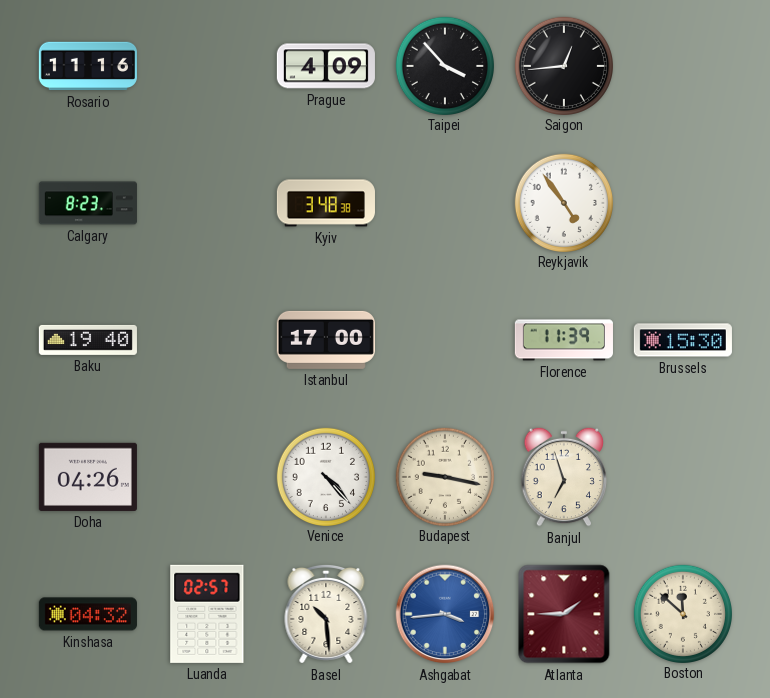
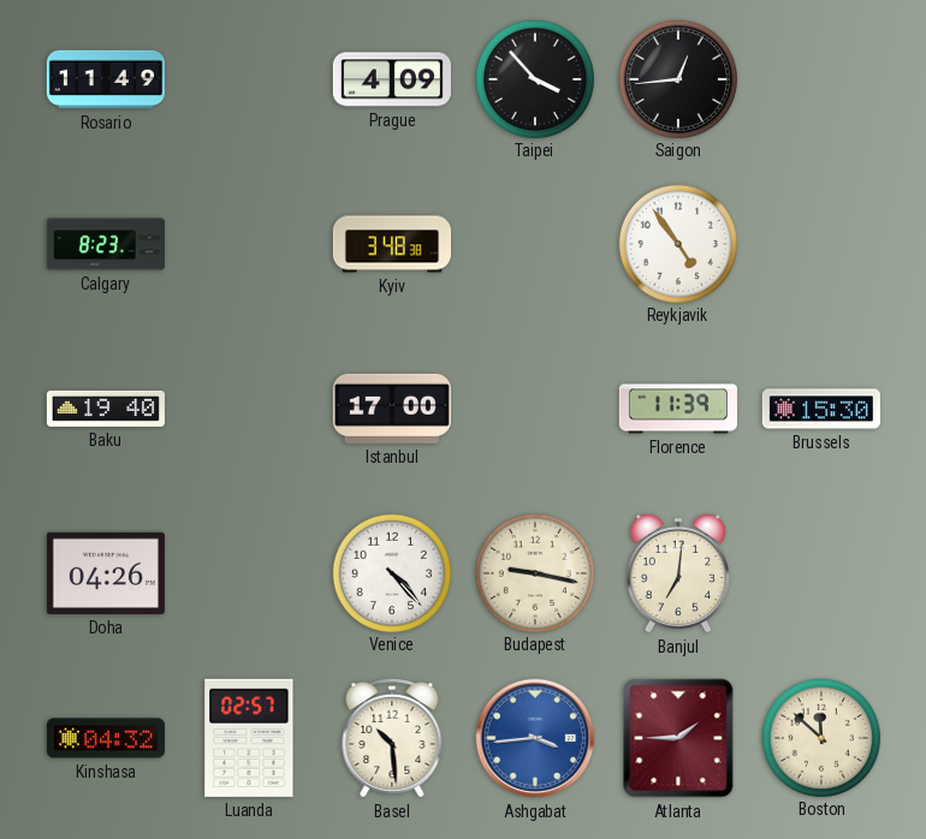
Rosario: 11:16 -> 11:49
Banjul: 6:57 -> 7:01
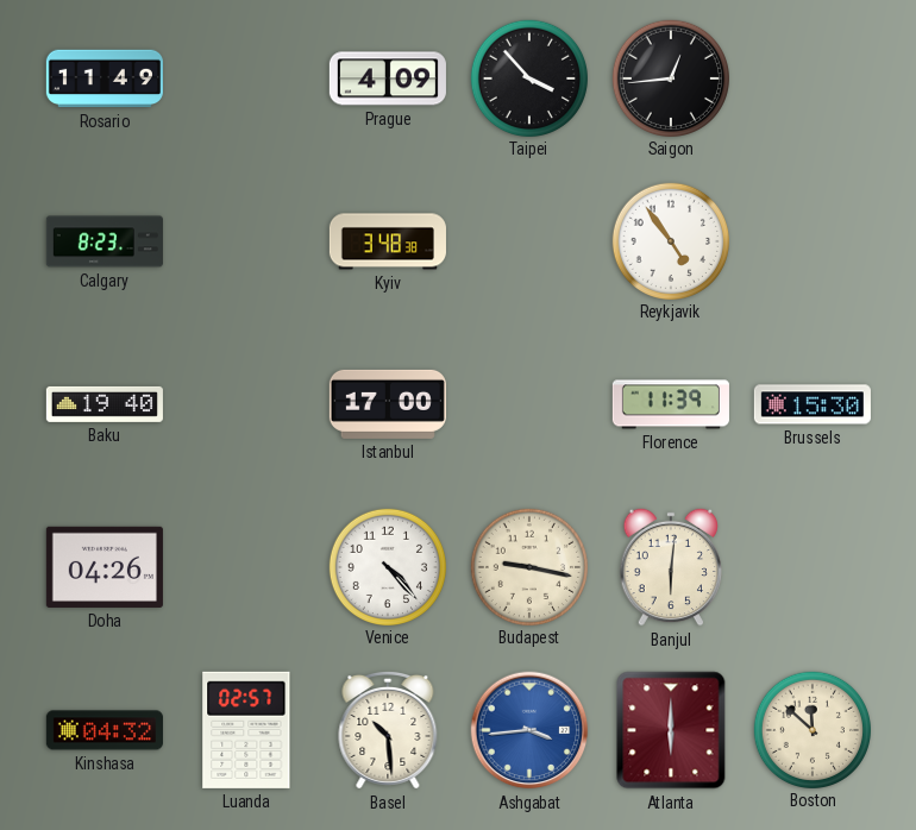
Banjul: 7:01 -> 6:01
Atlanta: 1:45 -> 6:00
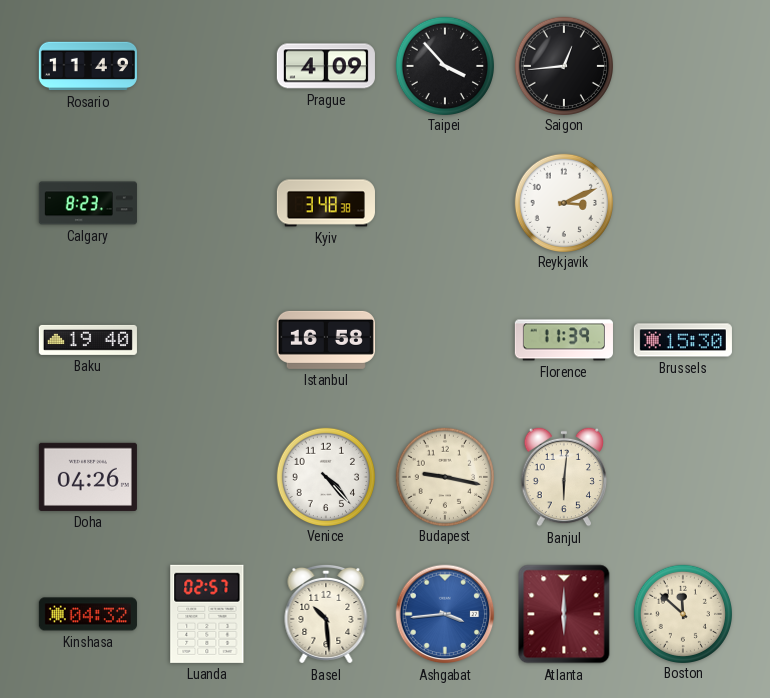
Reykjavik: 4:54 -> 3:11
Istanbul: 17:00 -> 16:58
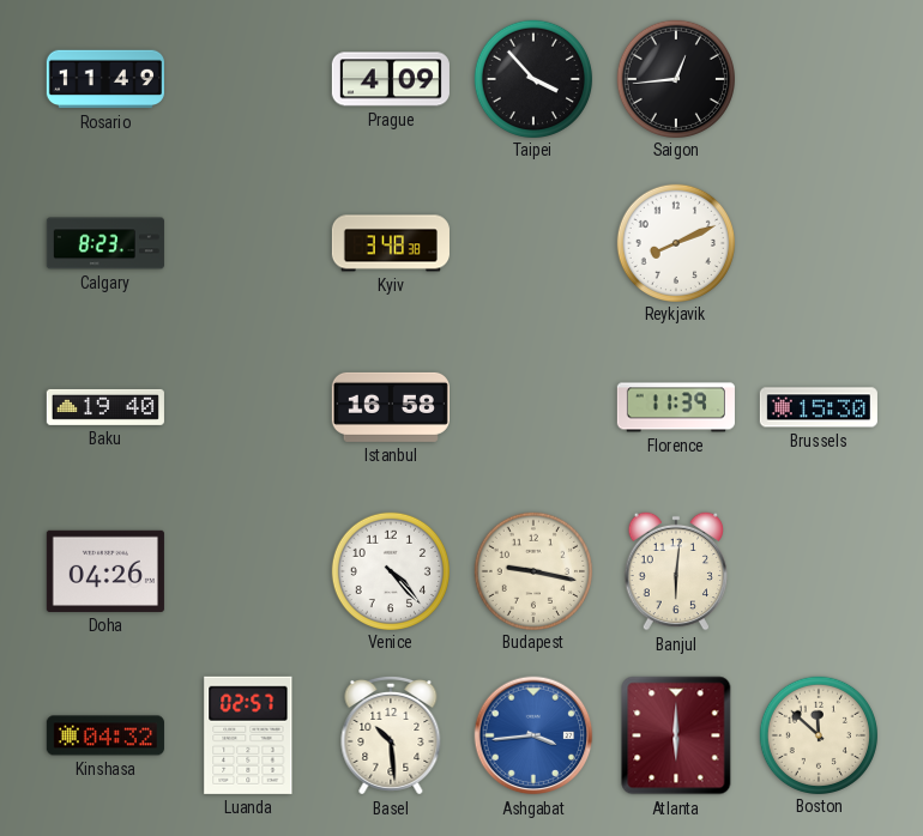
Reykjavik: 3:11 -> 8:11
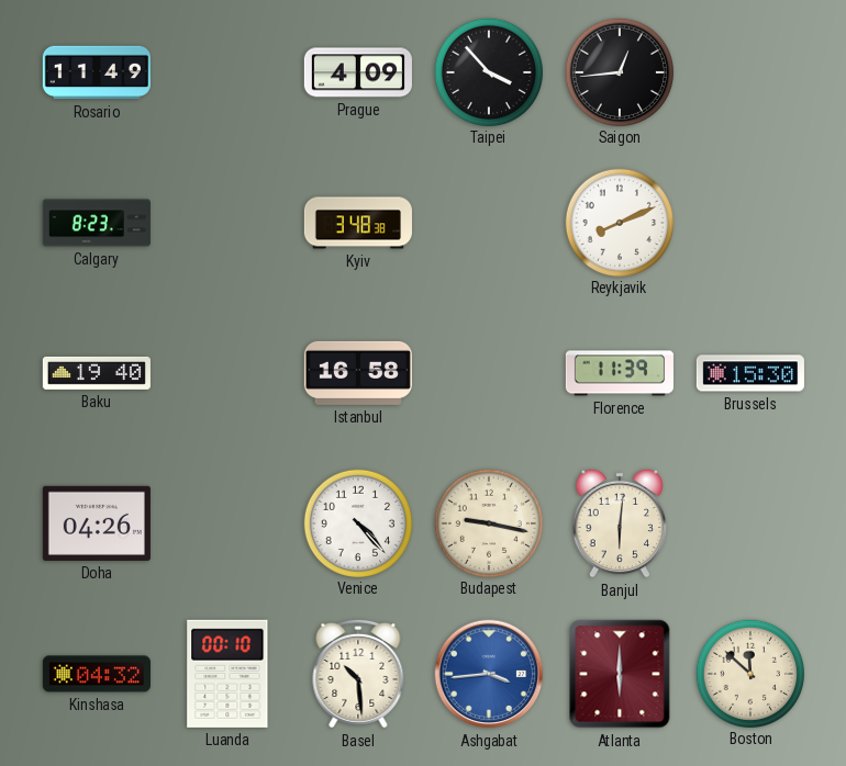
Luanda: 02:57 -> 00:10
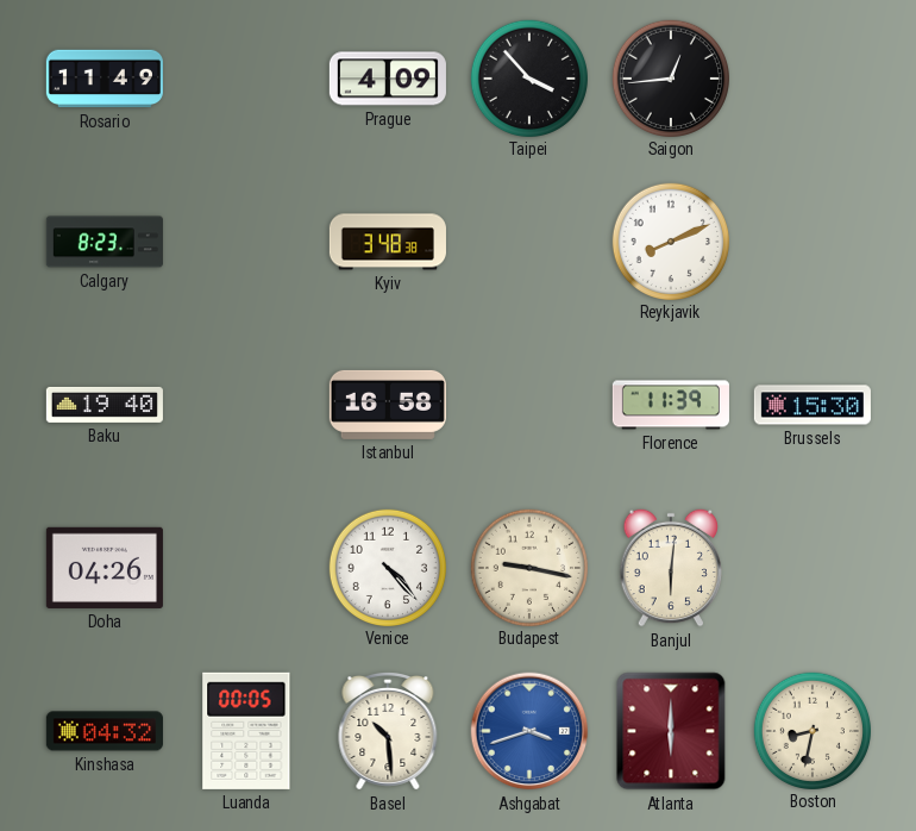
Luanda: 00:10 -> 00:05
Ashgabat: 3:44 -> 3:42
Boston: 11:52 -> 8:32
